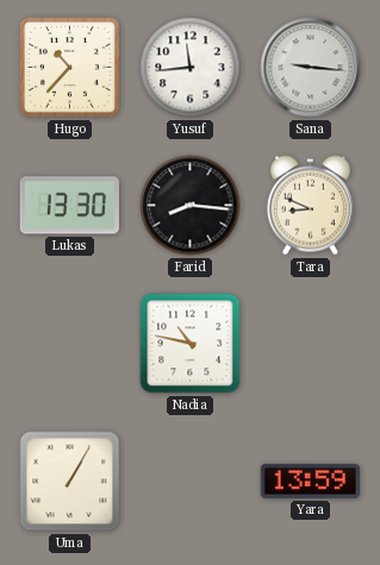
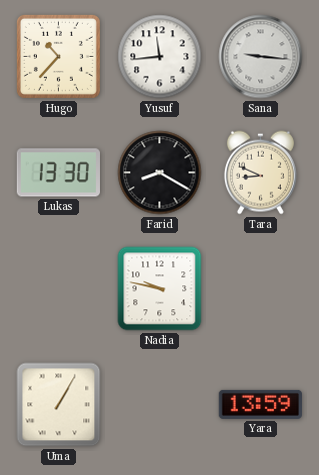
Farid: 8:16 -> 8:20
Nadia: 10:47 -> 9:47
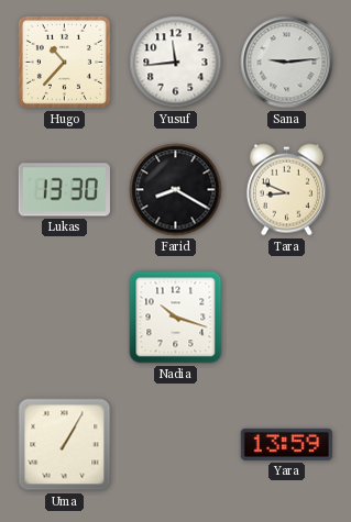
Sana: 9:16 -> 9:14
Nadia: 9:47 -> 10:18
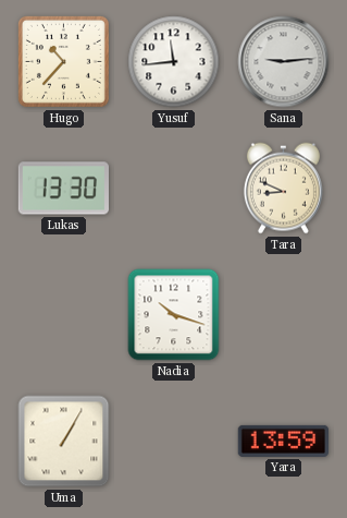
Farid: 8:20 -> none
